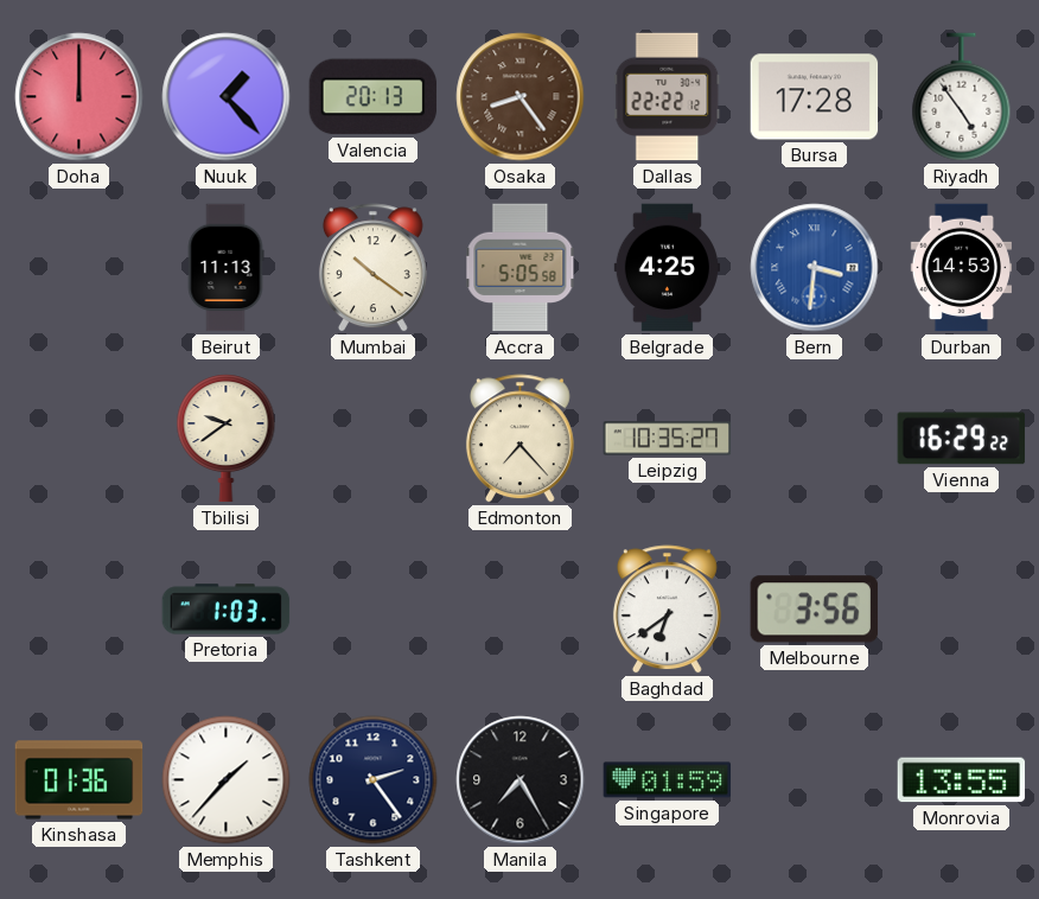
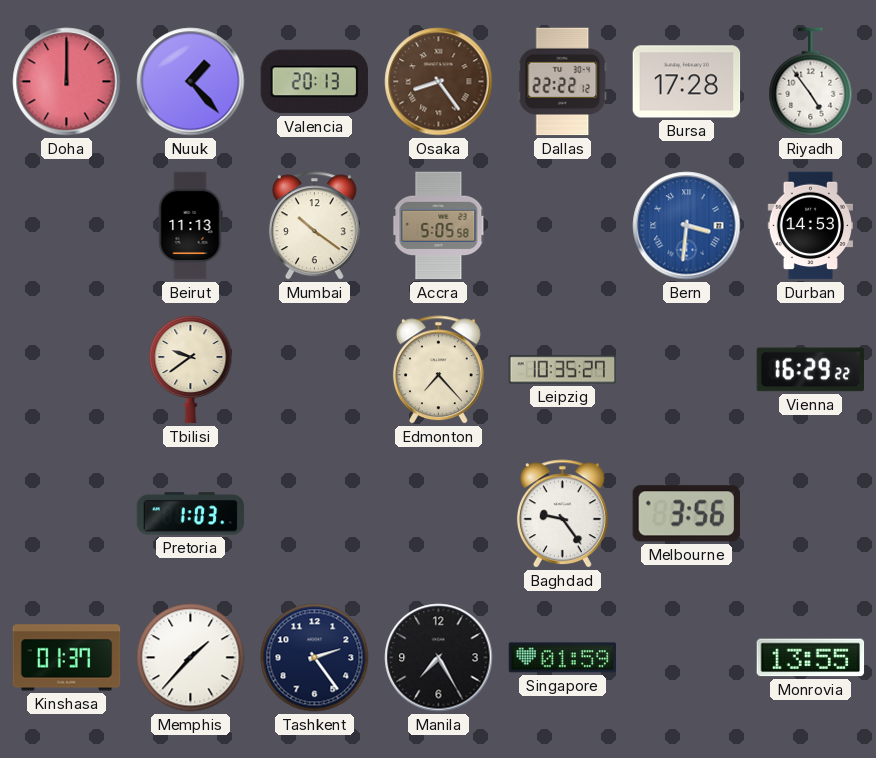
Belgrade: 4:25 -> none
Baghdad: 6:39 -> 9:24
Kinshasa: 01:36 -> 01:37
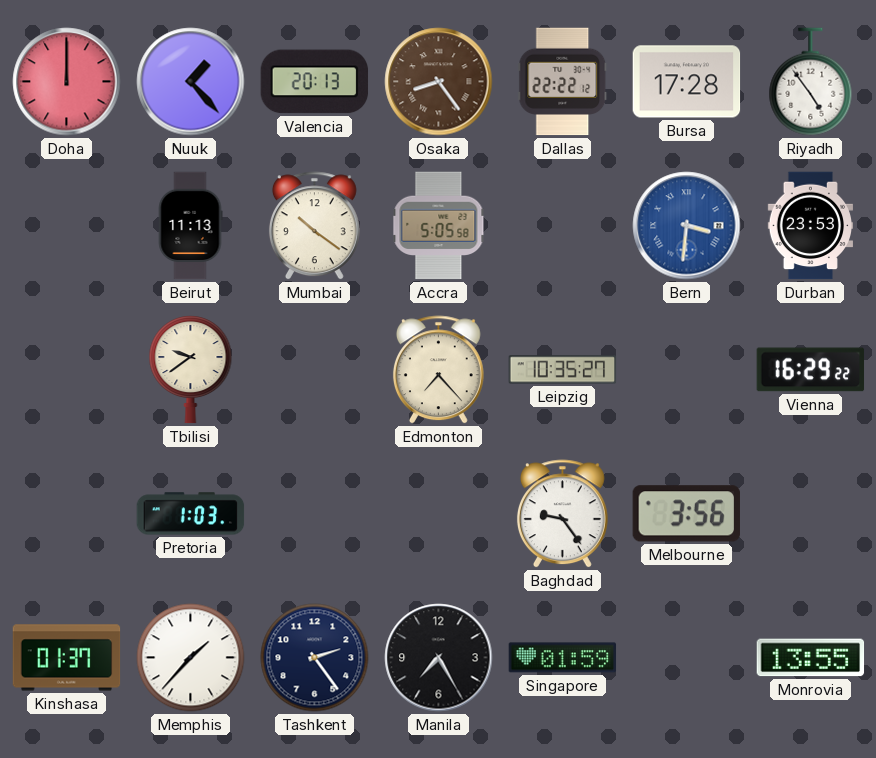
Durban: 14:53 -> 23:53
